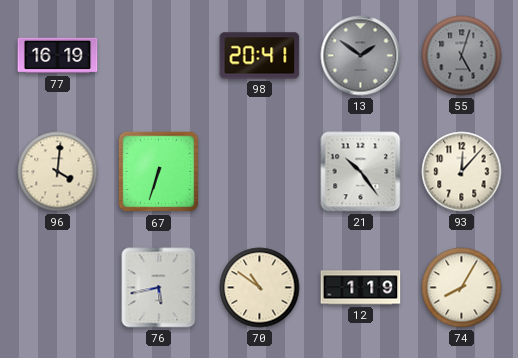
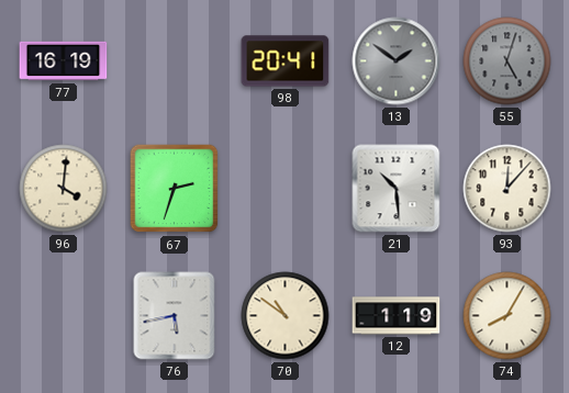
67: 6:33 -> 2:33
21: 10:24 -> 10:29
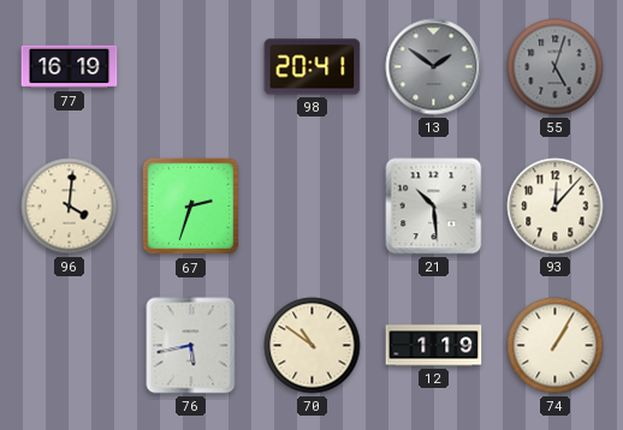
74: 8:05 -> 1:05
